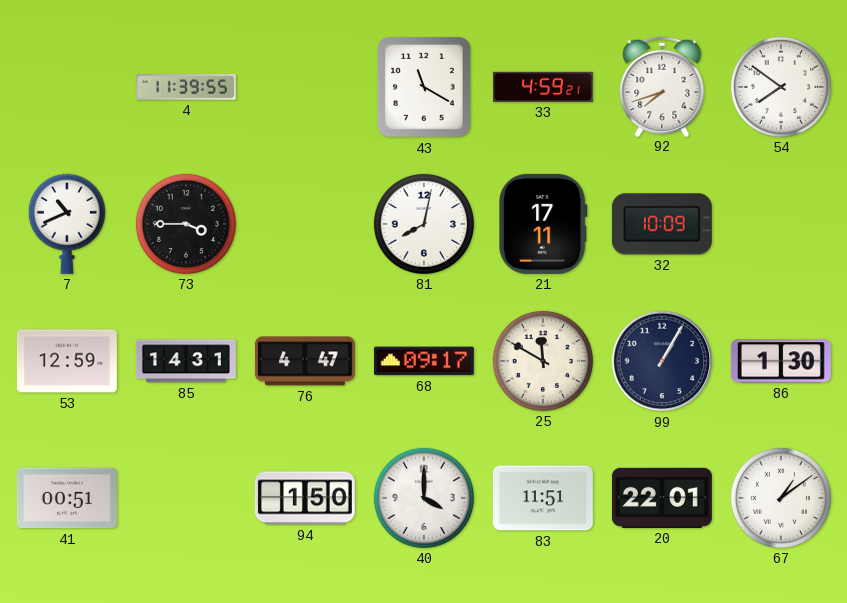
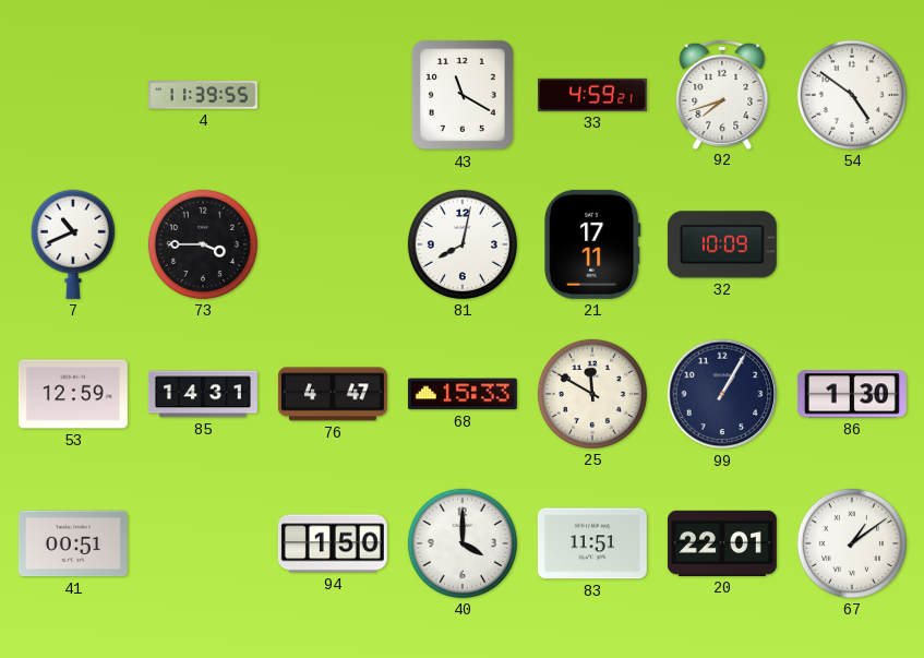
54: 7:51 -> 4:51
68: 09:17 -> 15:33
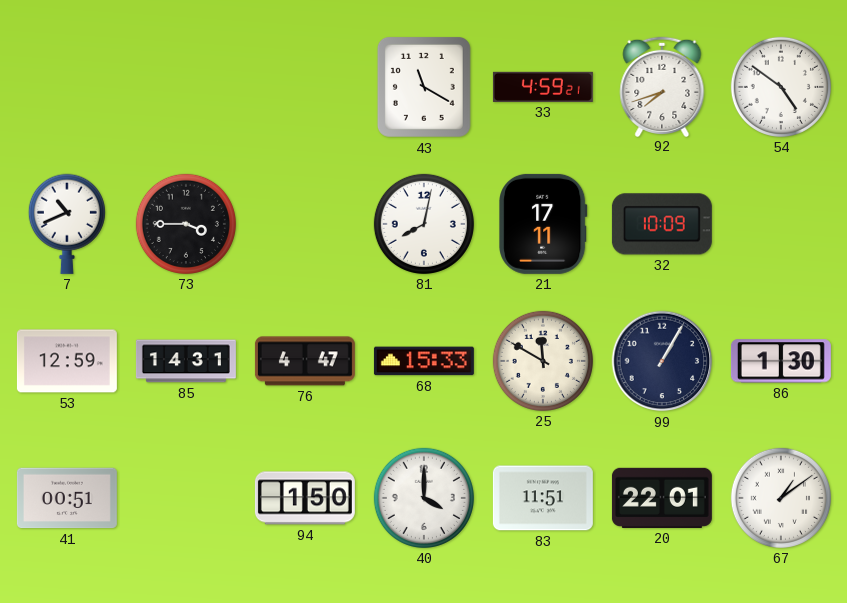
4: 11:39 -> none
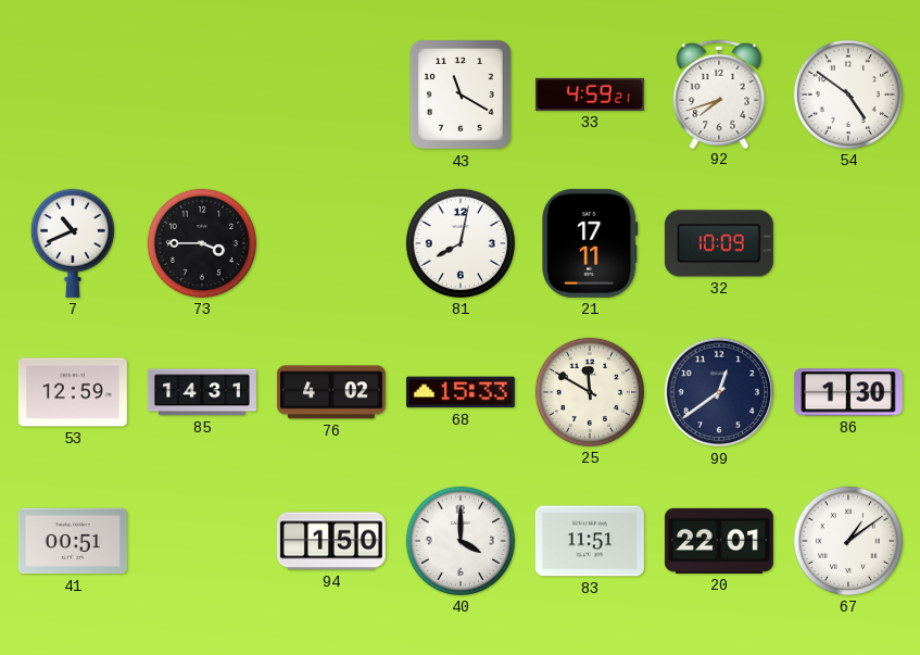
76: 4:47 -> 4:02
99: 1:05 -> 12:39
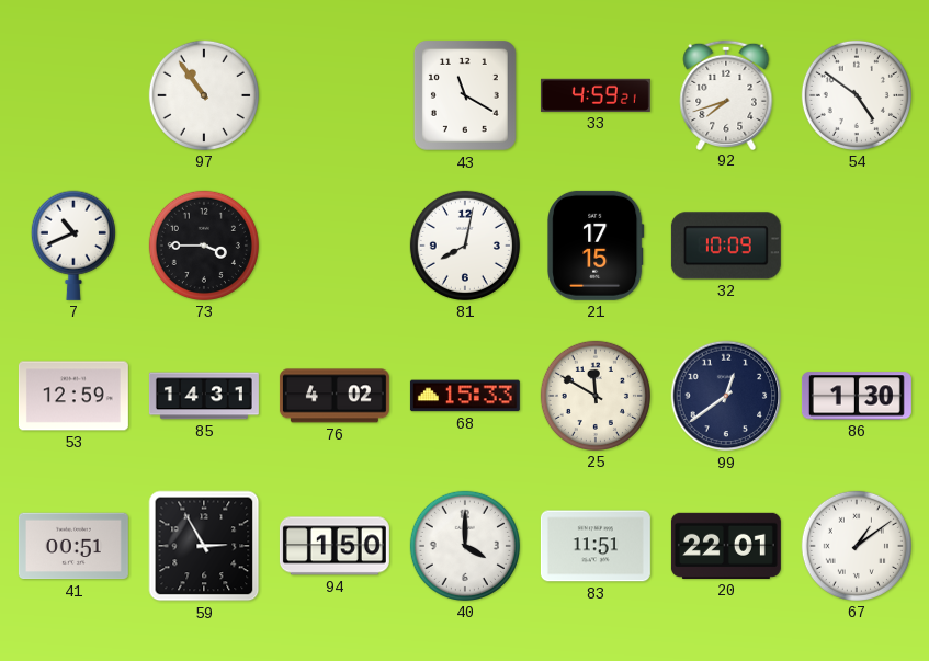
97: none -> 10:54
21: 17:11 -> 17:15
59: none -> 2:55
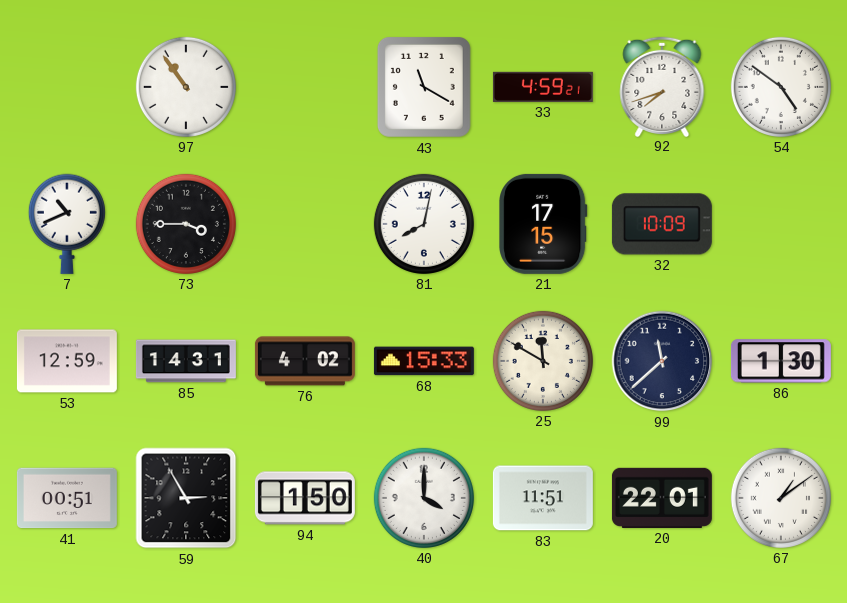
99: 12:39 -> 11:38
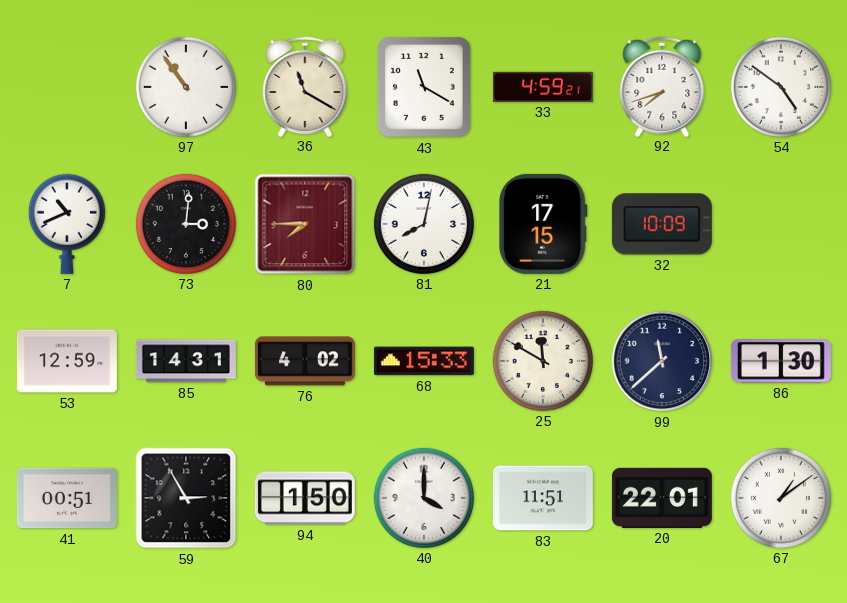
36: none -> 11:20
73: 3:45 -> 3:01
80: none -> 7:45
